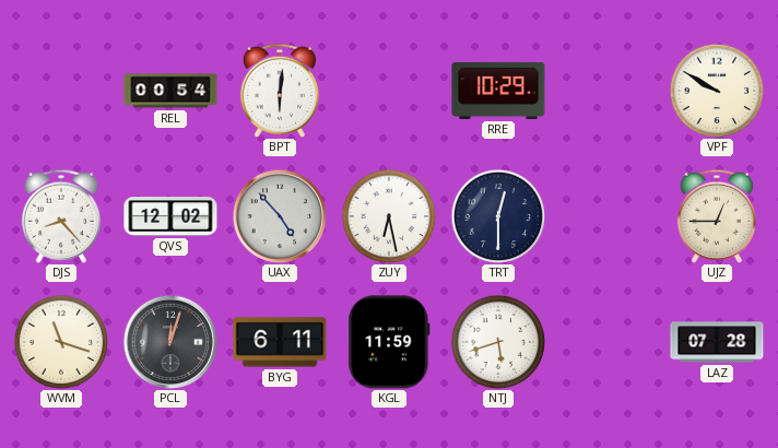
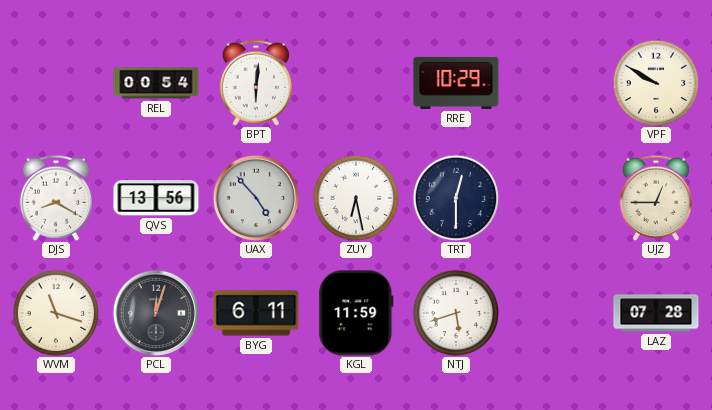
DJS: 8:23 -> 8:20
QVS: 12:02 -> 13:56
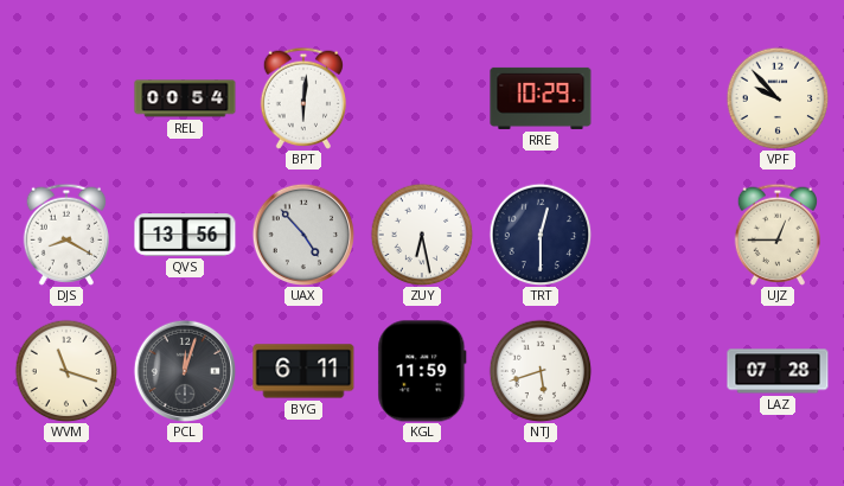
VPF: 9:50 -> 9:53
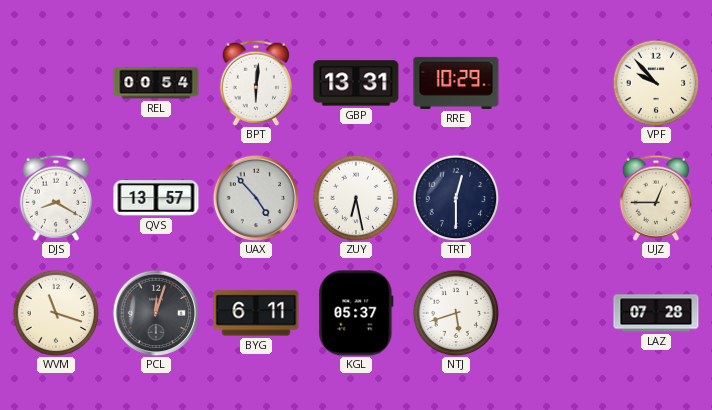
GBP: none -> 13:31
QVS: 13:56 -> 13:57
KGL: 11:59 -> 05:37
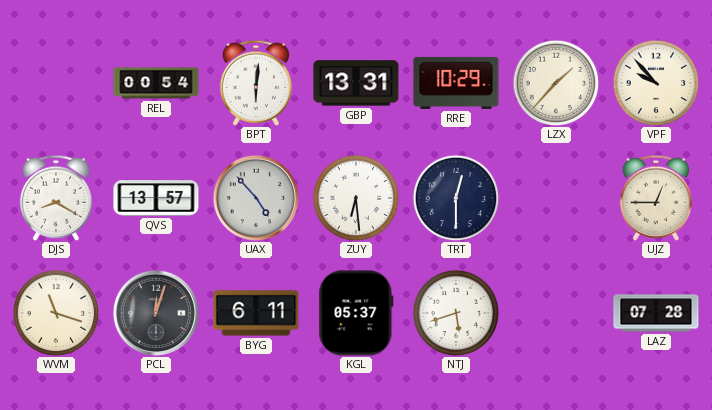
LZX: none -> 1:37
ZUY: 6:28 -> 6:29
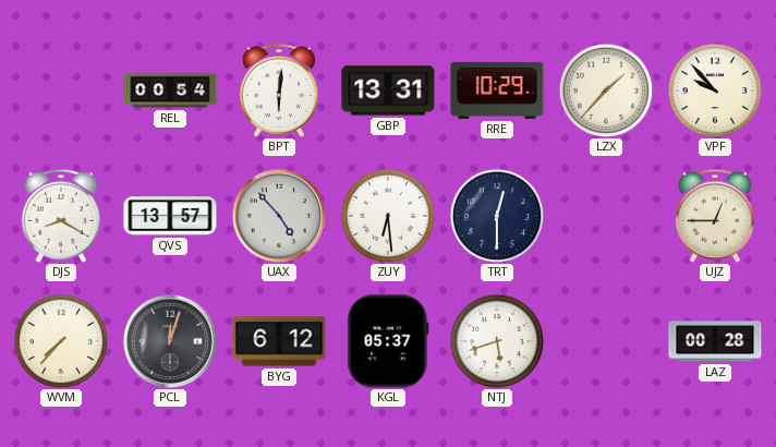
WVM: 11:18 -> 7:37
BYG: 6:11 -> 6:12
LAZ: 07:28 -> 00:28
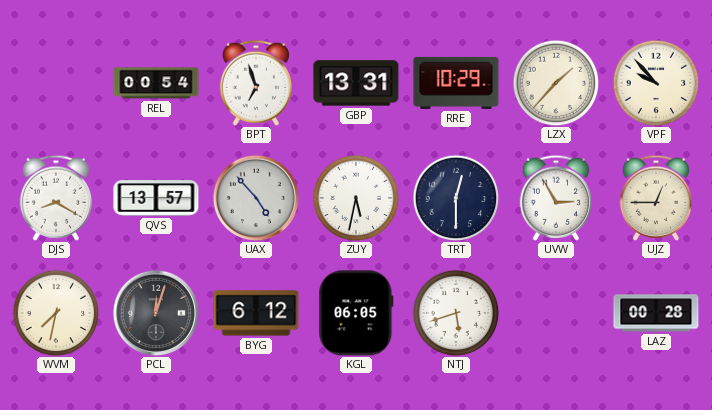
BPT: 6:01 -> 6:57
ZUY: 6:29 -> 5:32
UVW: none -> 2:55
WVM: 7:37 -> 7:32
KGL: 05:37 -> 06:05
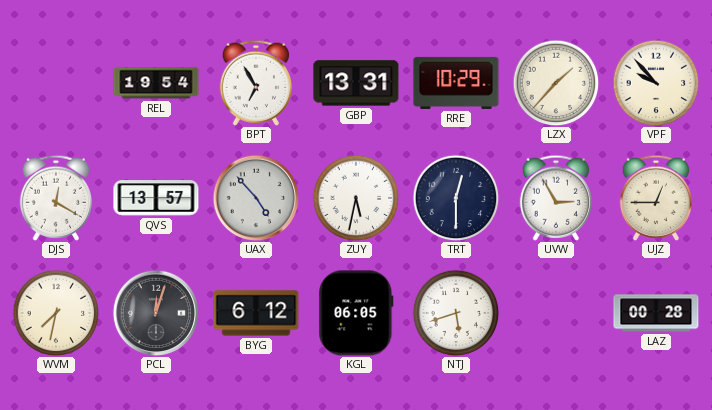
REL: 00:54 -> 19:54
BPT: 6:57 -> 6:55
DJS: 8:20 -> 12:20
